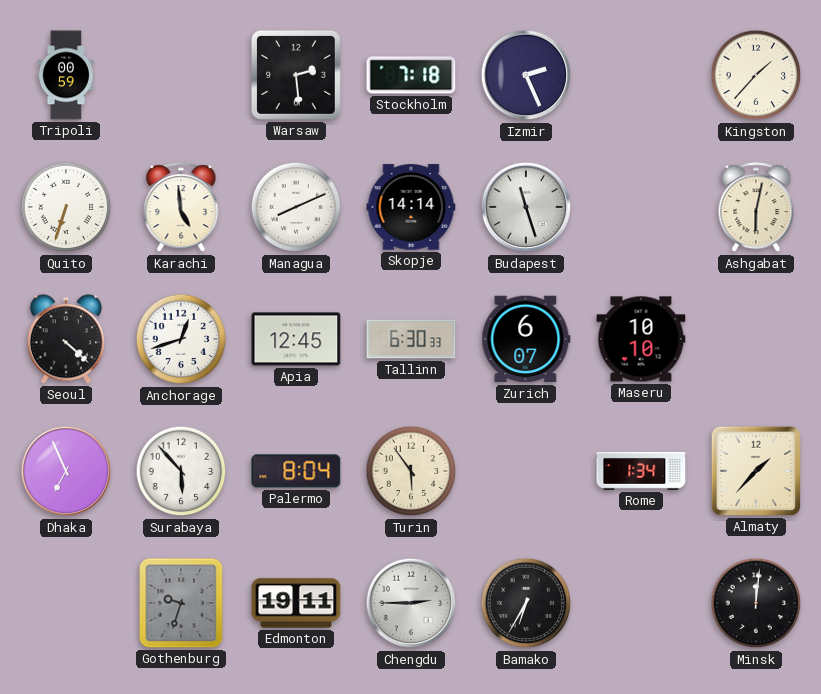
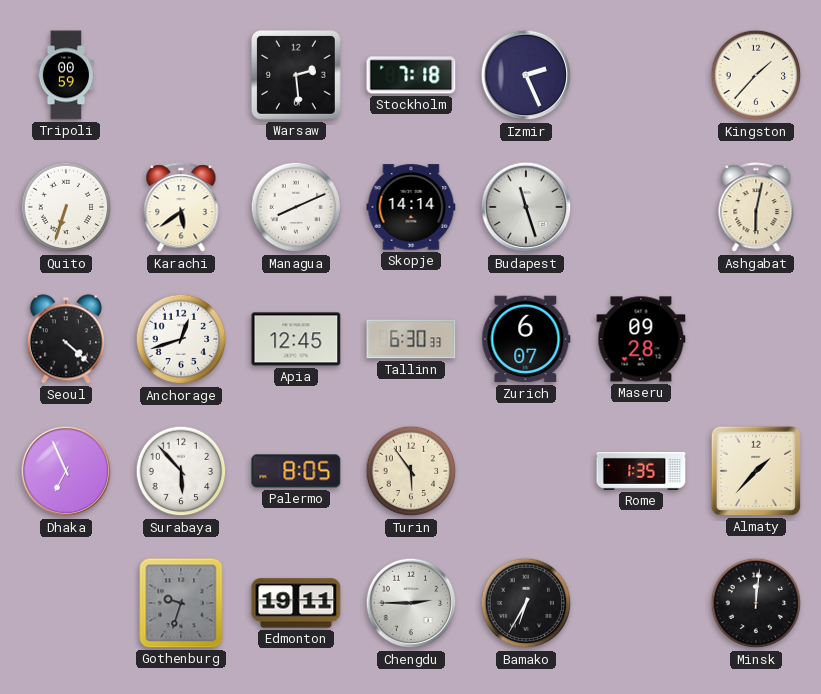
Karachi: 4:59 -> 5:39
Maseru: 10:10 -> 09:28
Palermo: 8:04 -> 8:05
Rome: 1:34 -> 1:35
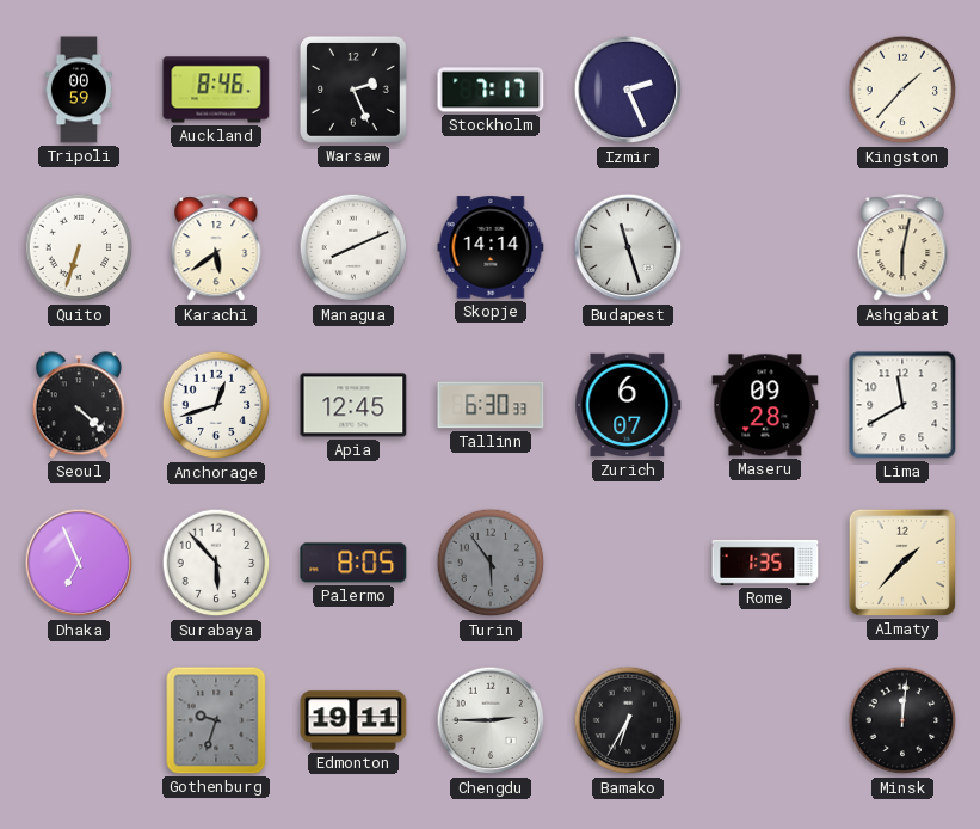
Auckland: none -> 8:46
Warsaw: 2:29 -> 2:26
Stockholm: 7:18 -> 7:17
Lima: none -> 11:40
Turin dial: cream -> grey
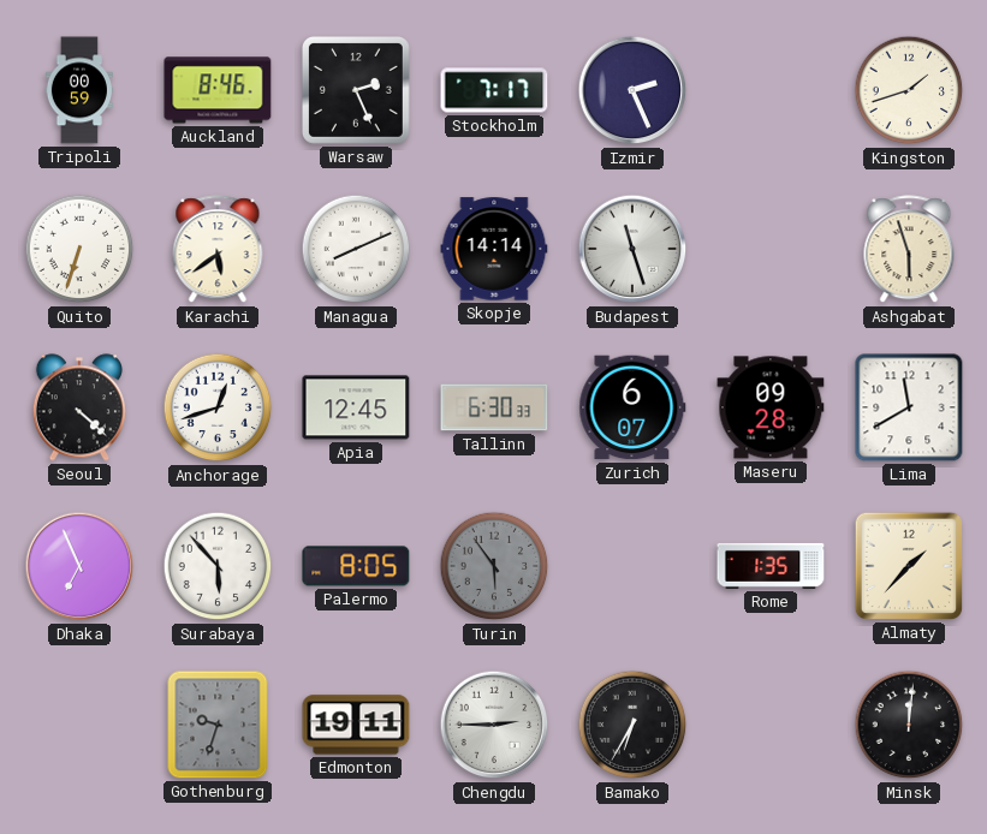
Kingston: 1:37 -> 1:42
Ashgabat: 6:02 -> 5:57
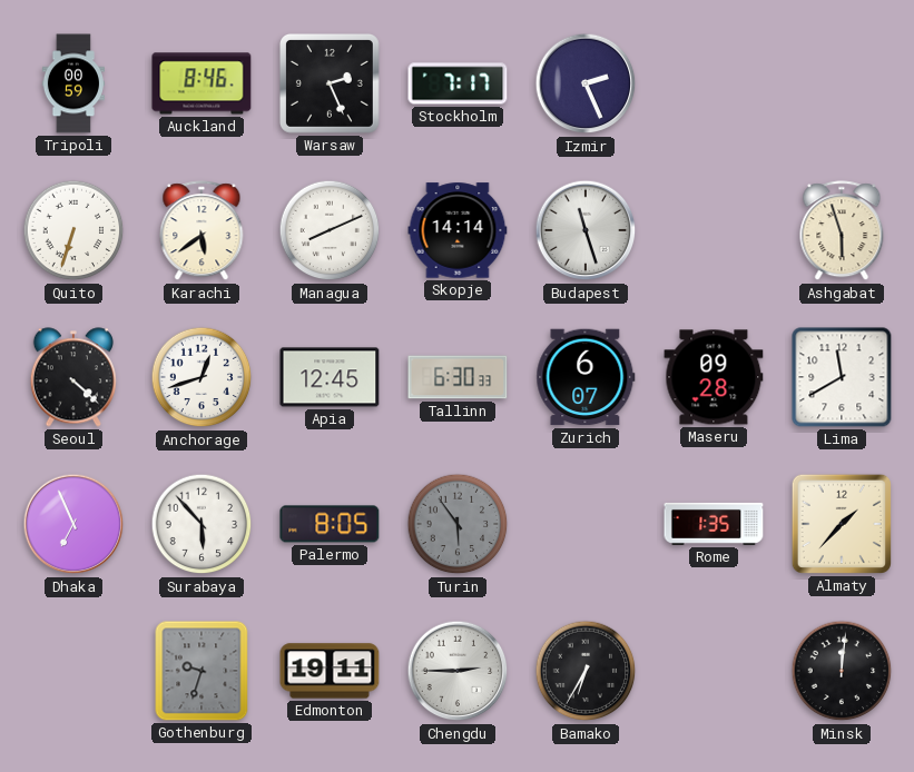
Kingston: 1:42 -> none
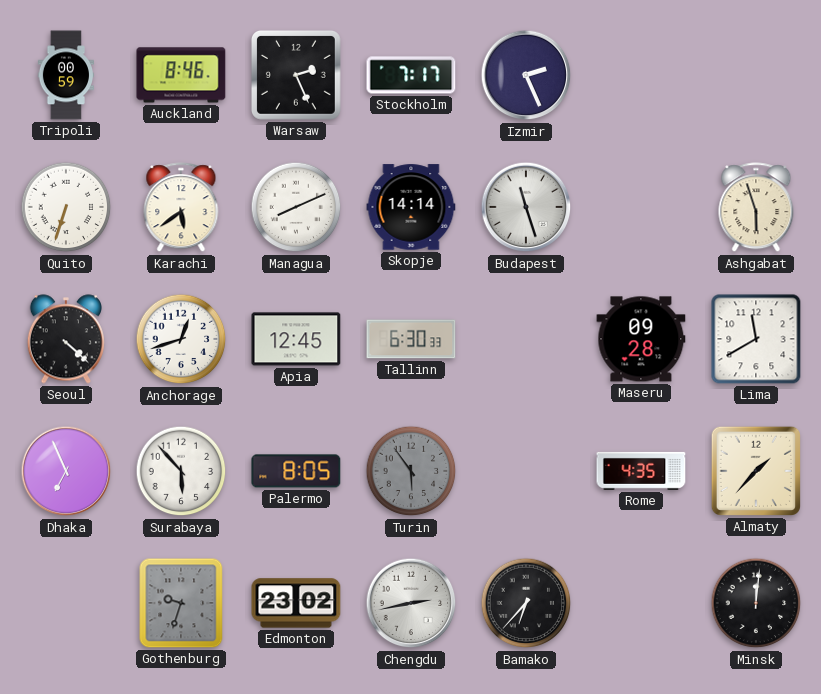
Zurich: 6:07 -> none
Rome: 1:35 -> 4:35
Edmonton: 19:11 -> 23:02
Chengdu: 2:45 -> 2:43
Bamako: 6:35 -> 6:37
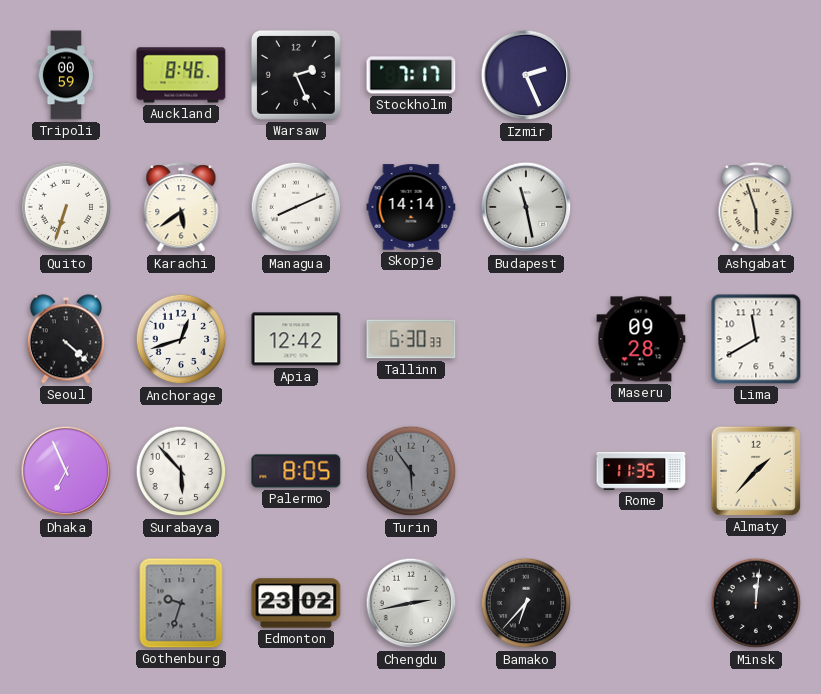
Budapest: 11:27 -> 11:28
Apia: 12:45 -> 12:42
Rome: 4:35 -> 11:35
